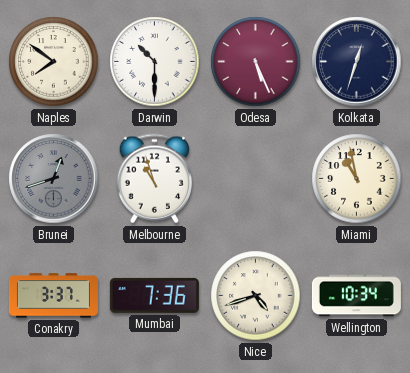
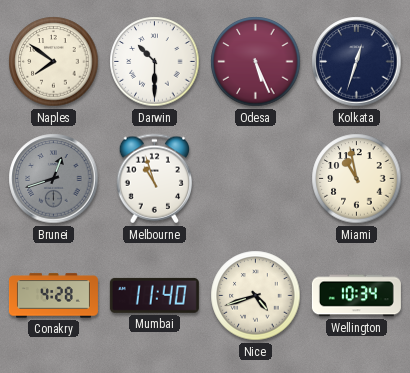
Conakry: 3:37 -> 4:28
Mumbai: 7:36 -> 11:40
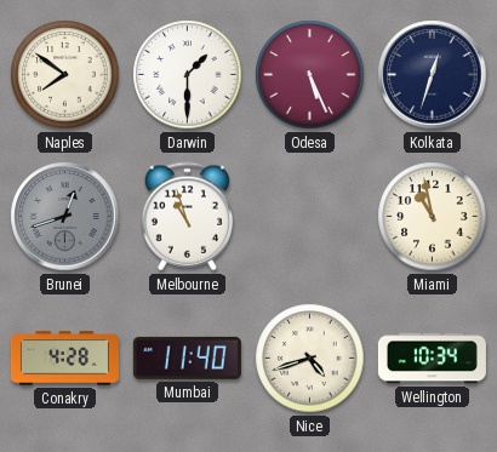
Darwin: 10:30 -> 1:30
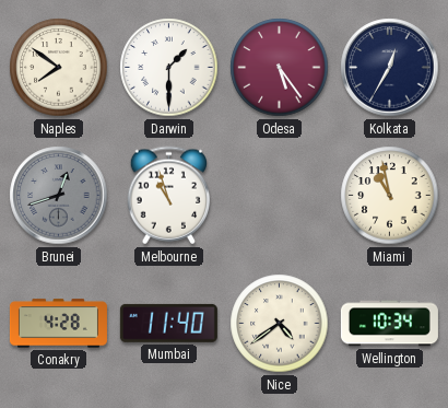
Odesa: 5:26 -> 5:24
Kolkata: 12:33 -> 12:35
Nice: 4:42 -> 4:39
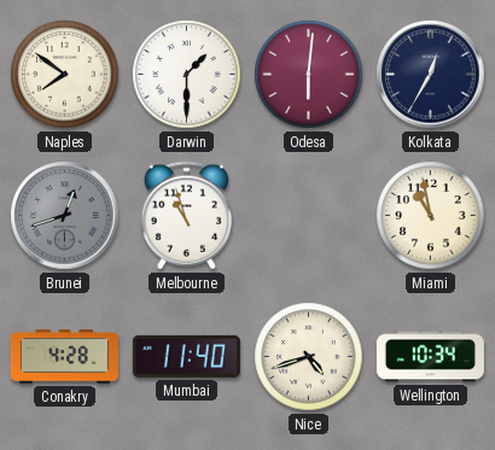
Odesa: 5:24 -> 6:01
Nice: 4:39 -> 4:42
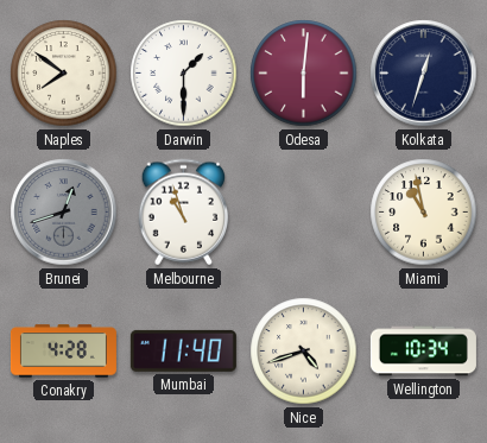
Kolkata: 12:35 -> 12:33
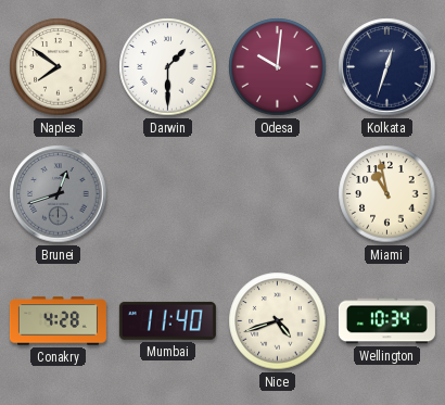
Odesa: 6:01 -> 10:01
Melbourne: 10:57 -> none
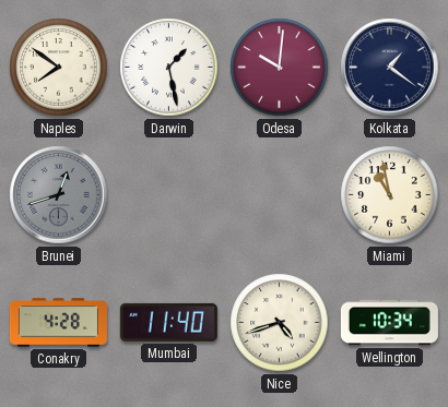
Darwin: 1:30 -> 1:28
Kolkata: 12:33 -> 1:21
